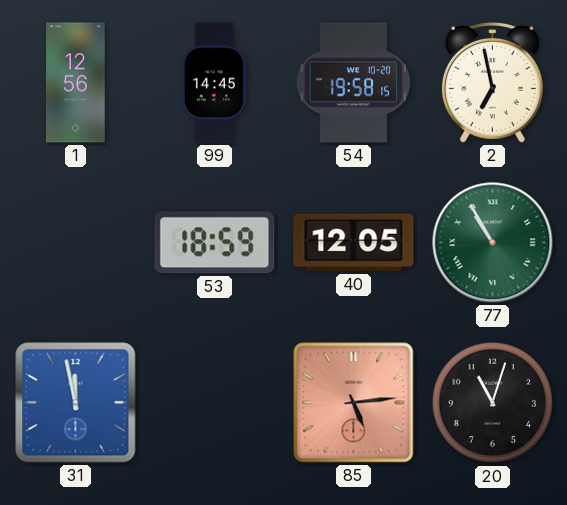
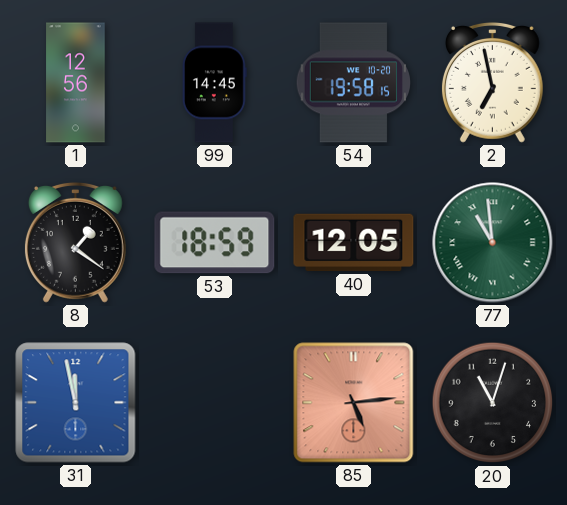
8: none -> 1:21
77: 10:55 -> 10:59
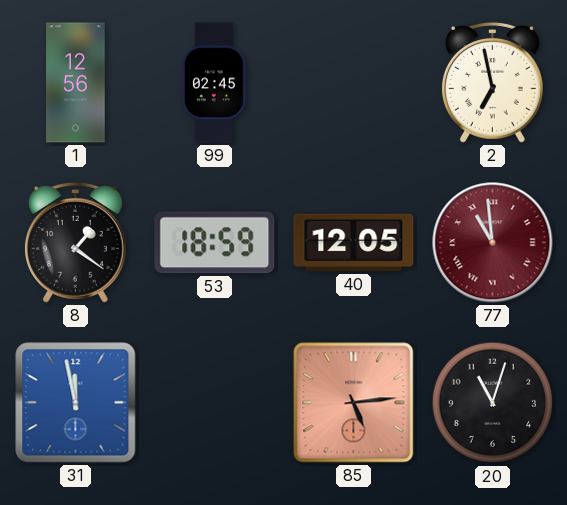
99: 14:45 -> 02:45
54: 19:58 -> none
77 dial: green -> burgundy
